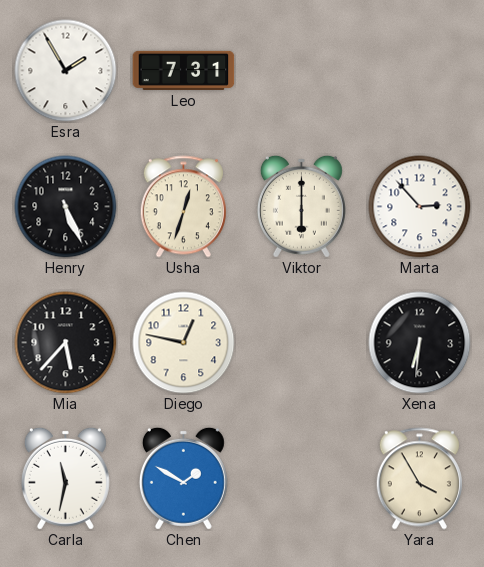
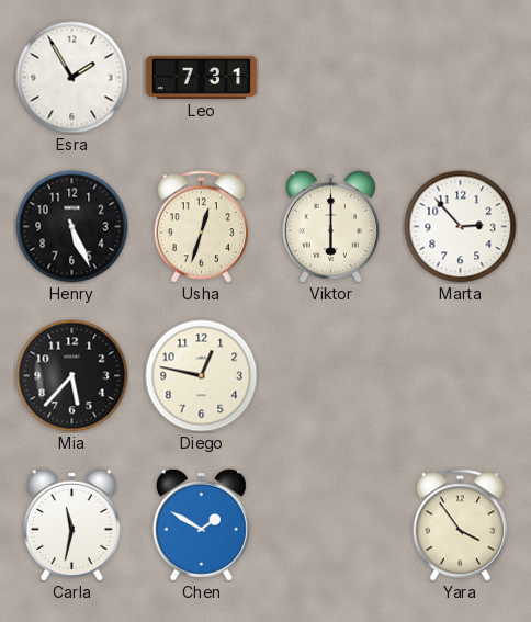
Xena: 6:31 -> none
Yara: 3:55 -> 3:54
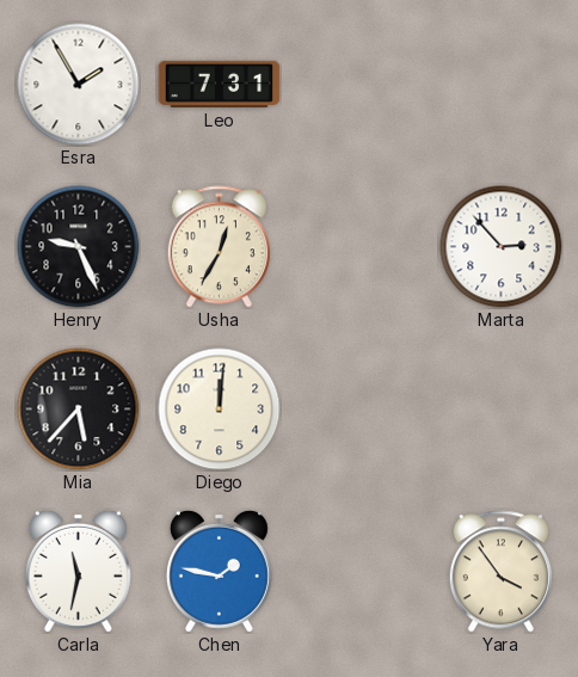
Henry: 5:26 -> 9:26
Usha: 12:33 -> 12:35
Viktor: 6:00 -> none
Diego: 12:47 -> 12:01
Chen: 1:50 -> 1:47
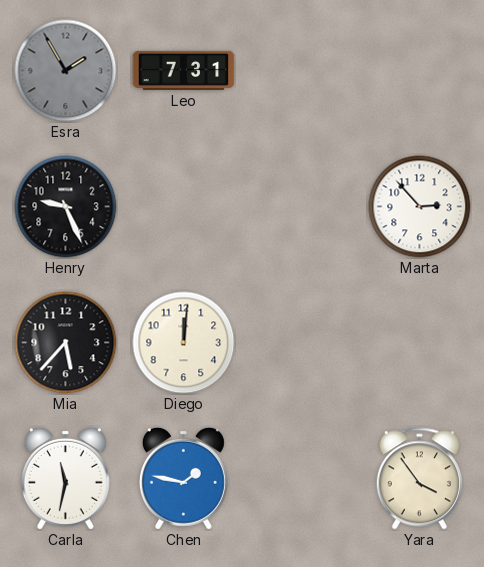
Esra dial: white -> grey
Usha: 12:35 -> none
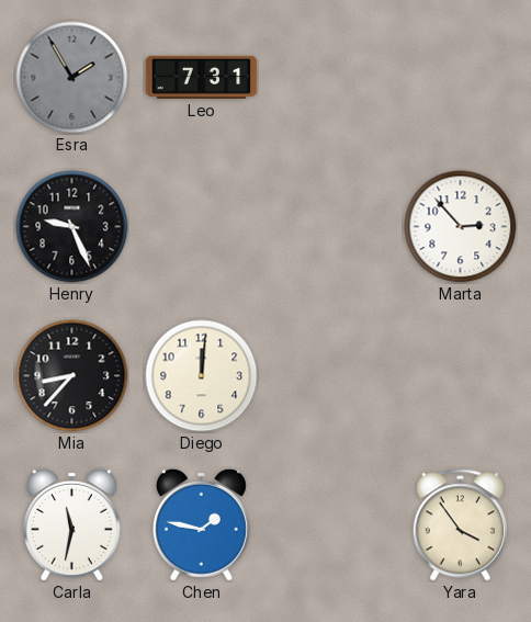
Mia: 5:37 -> 8:37
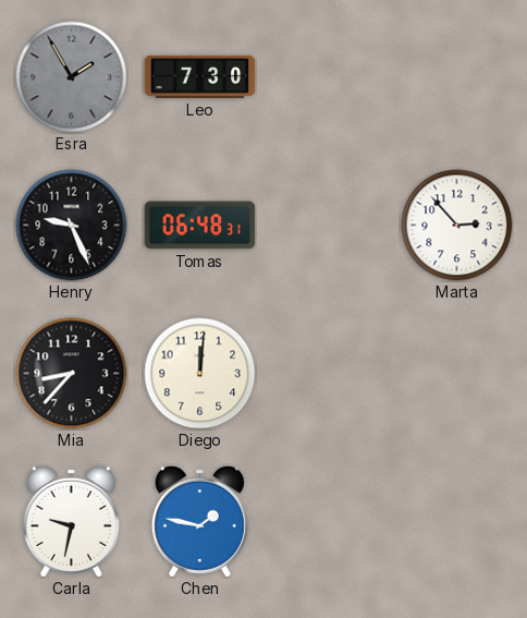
Leo: 7:31 -> 7:30
Tomas: none -> 06:48
Carla: 11:32 -> 9:32
Yara: 3:54 -> none
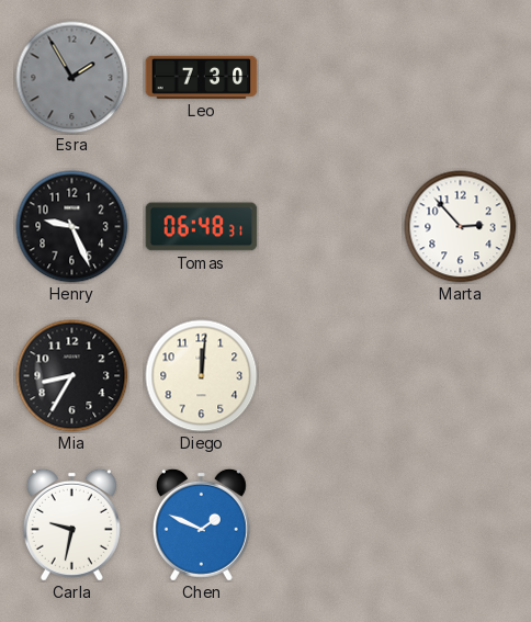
Mia: 8:37 -> 8:35
Chen: 1:47 -> 1:49
